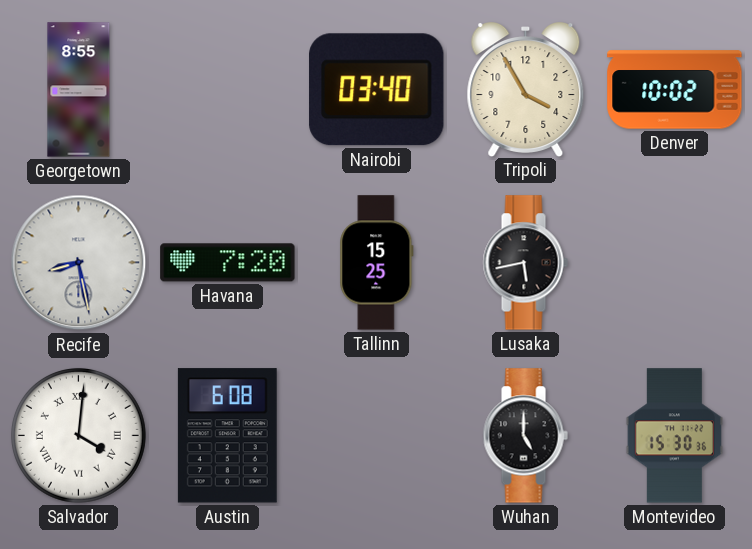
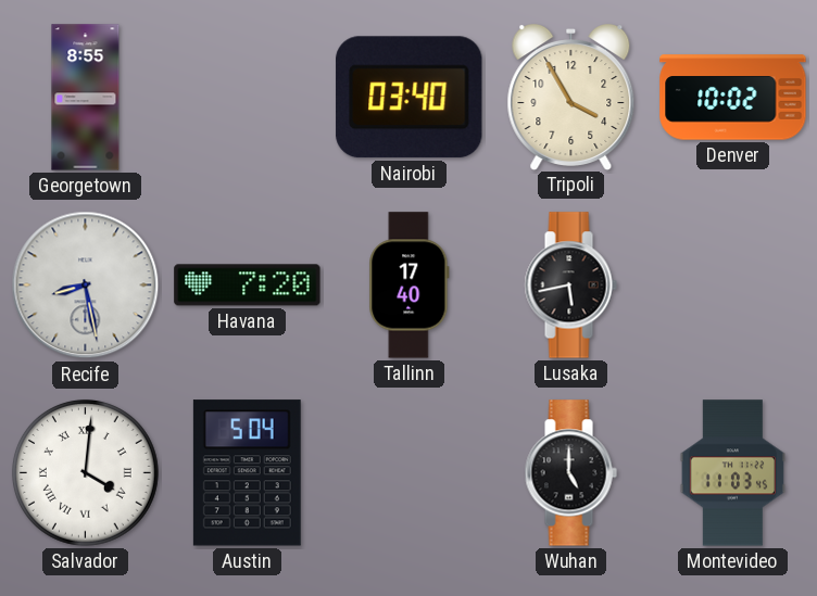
Tallinn: 15:25 -> 17:40
Austin: 6:08 -> 5:04
Montevideo: 15:30 -> 11:03
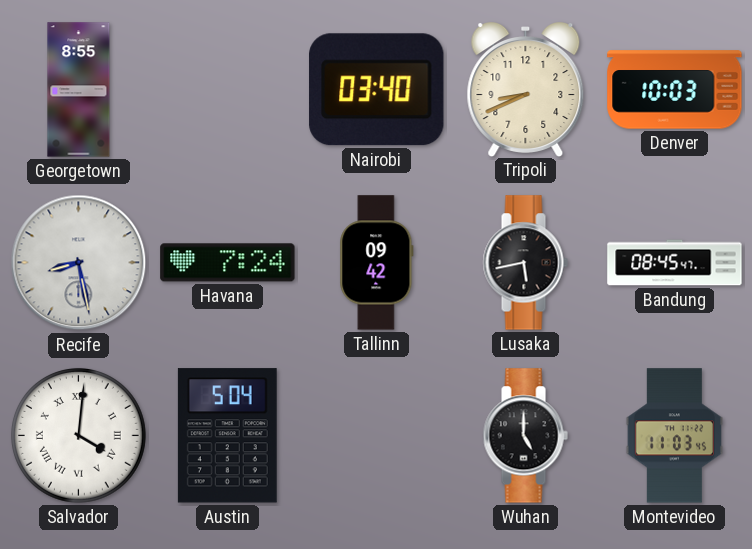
Tripoli: 3:55 -> 8:41
Denver: 10:02 -> 10:03
Havana: 7:20 -> 7:24
Tallinn: 17:40 -> 09:42
Bandung: none -> 08:45
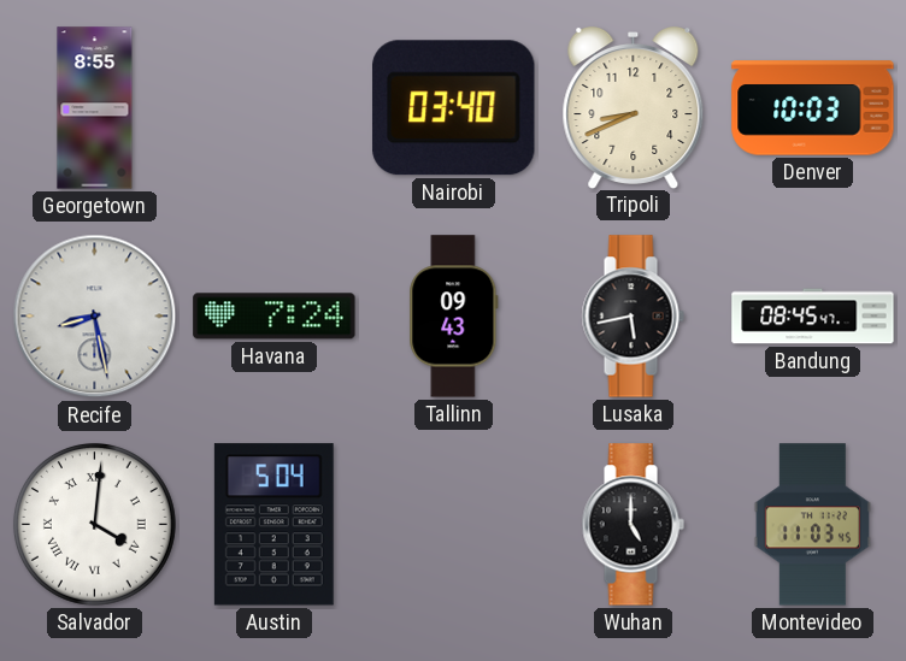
Tallinn: 09:42 -> 09:43
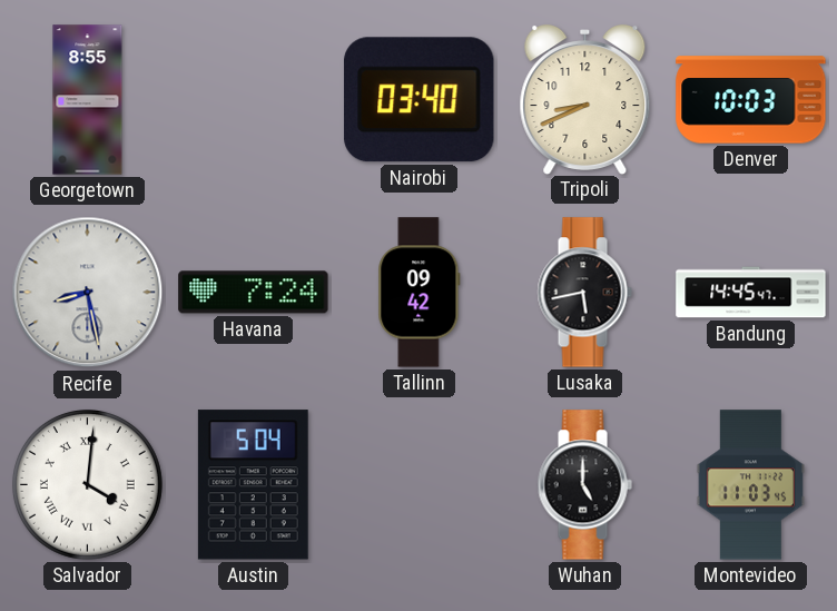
Tallinn: 09:43 -> 09:42
Bandung: 08:45 -> 14:45
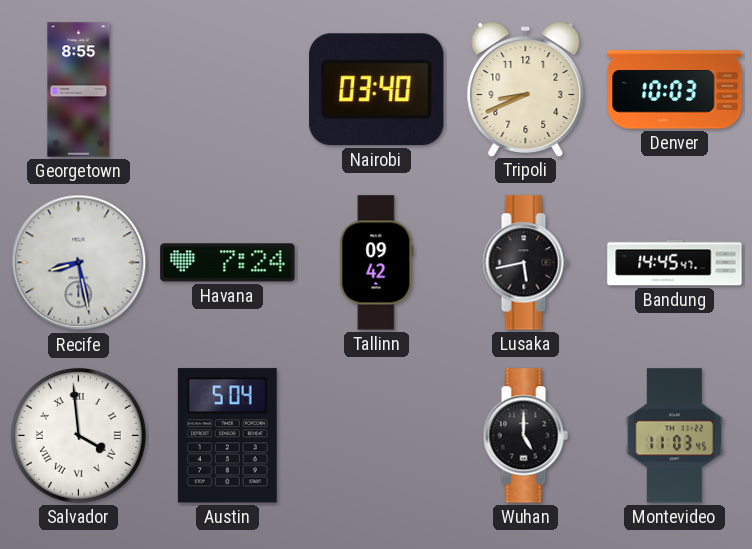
Salvador: 4:01 -> 3:59
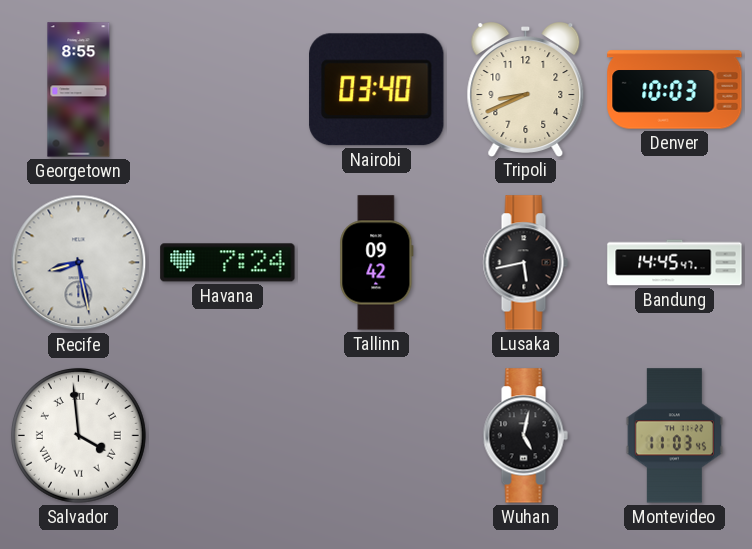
Austin: 5:04 -> none
Wuhan: 5:00 -> 5:02
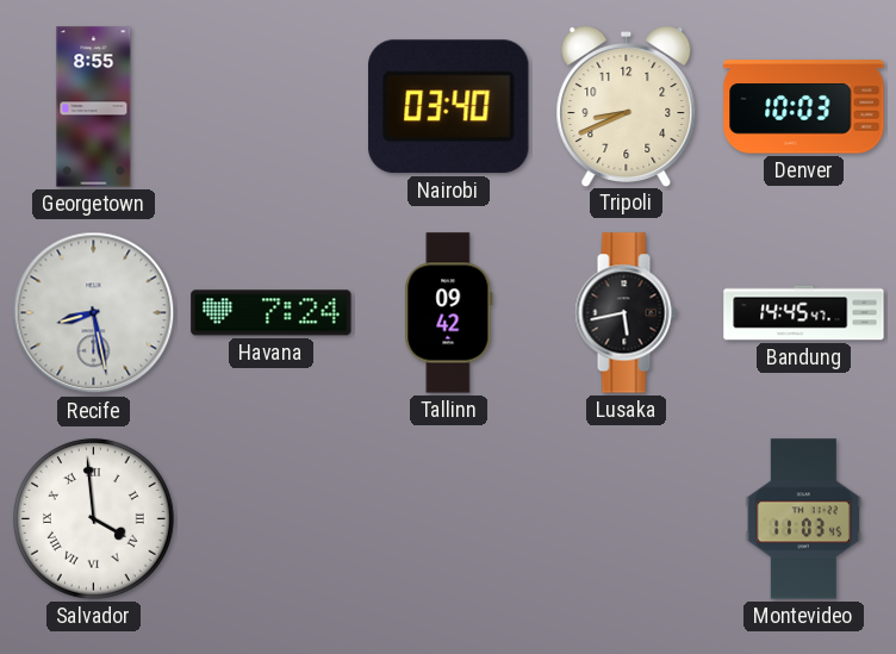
Wuhan: 5:02 -> none
